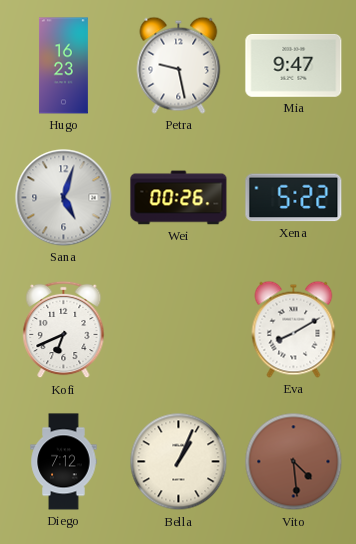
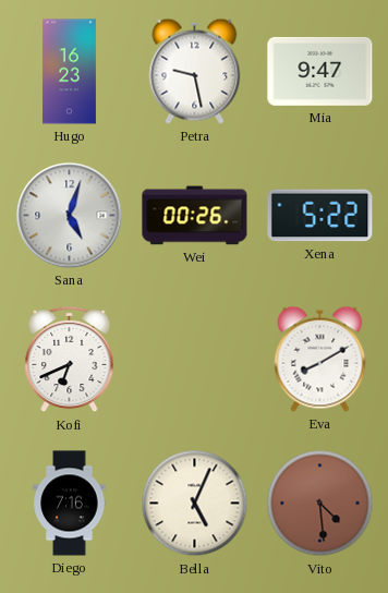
Diego: 7:12 -> 7:16
Bella: 1:04 -> 5:04
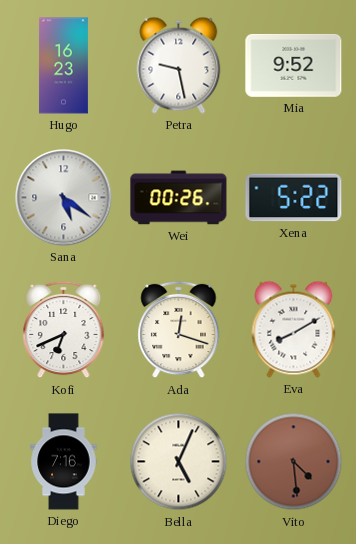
Mia: 9:47 -> 9:52
Sana: 5:03 -> 5:21
Ada: none -> 12:18
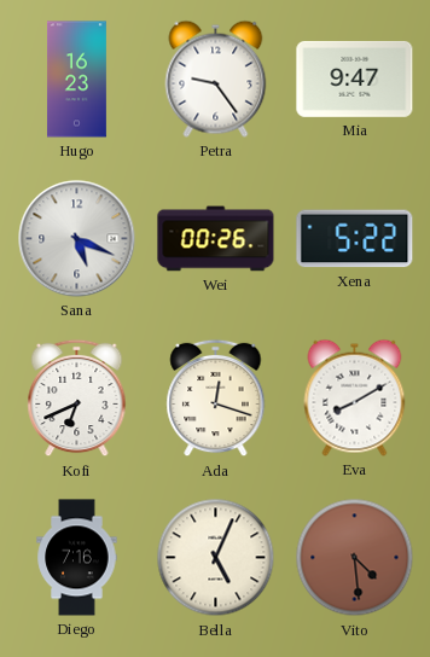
Petra: 9:28 -> 9:24
Mia: 9:52 -> 9:47
Sana: 5:21 -> 5:19
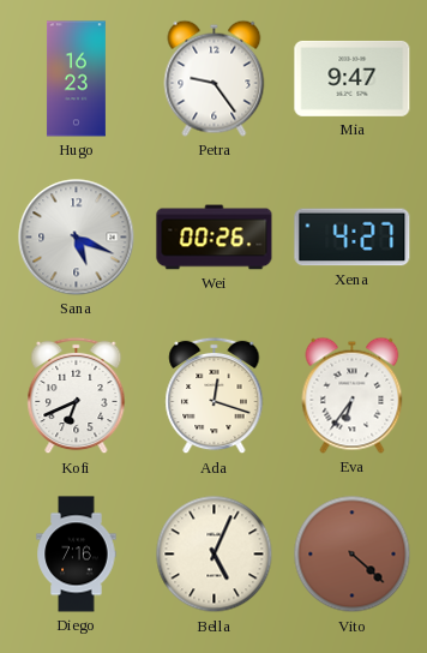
Xena: 5:22 -> 4:27
Eva: 8:10 -> 6:36
Vito: 4:29 -> 4:22
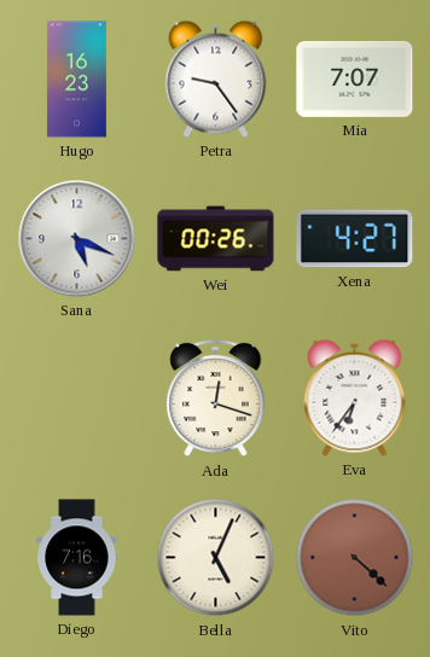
Mia: 9:47 -> 7:07
Kofi: 6:41 -> none
